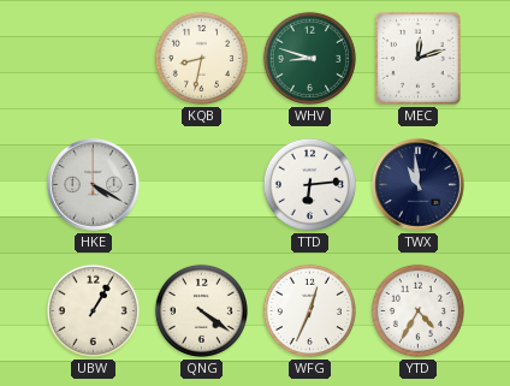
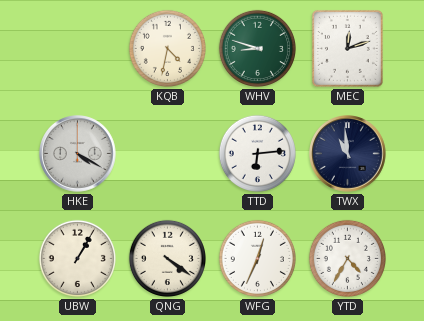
KQB: 8:32 -> 4:32
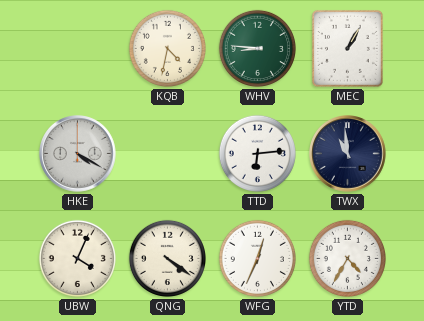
WHV: 8:48 -> 8:46
MEC: 12:12 -> 1:05
UBW: 1:05 -> 4:04
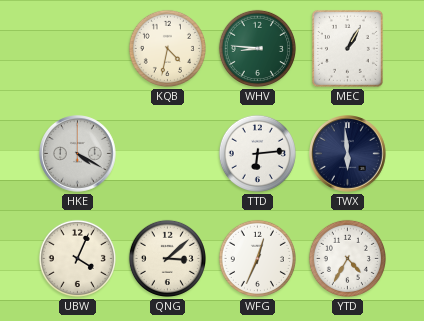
TWX: 10:59 -> 5:59
QNG: 4:21 -> 3:08
